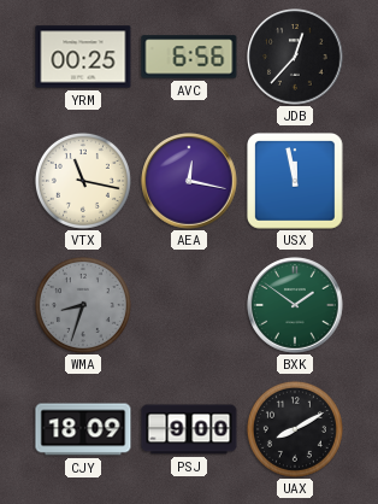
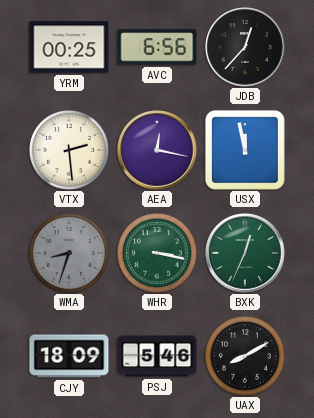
VTX: 11:17 -> 2:29
WHR: none -> 3:17
BXK: 1:51 -> 12:34
PSJ: 9:00 -> 5:46
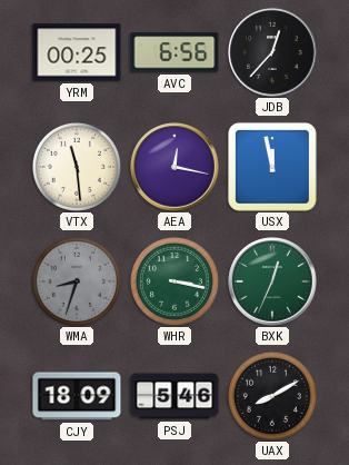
VTX: 2:29 -> 11:29
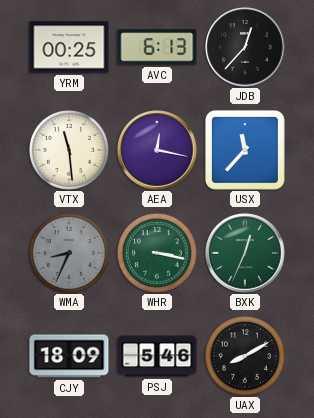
AVC: 6:56 -> 6:13
USX: 11:58 -> 11:37
WMA: 8:33 -> 8:34
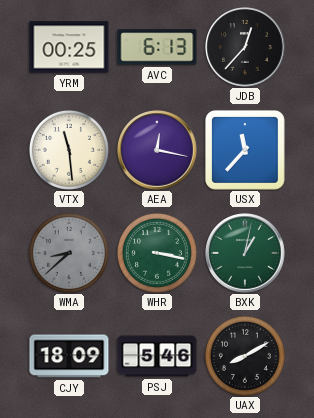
WMA: 8:34 -> 8:38
BXK: 12:34 -> 1:02
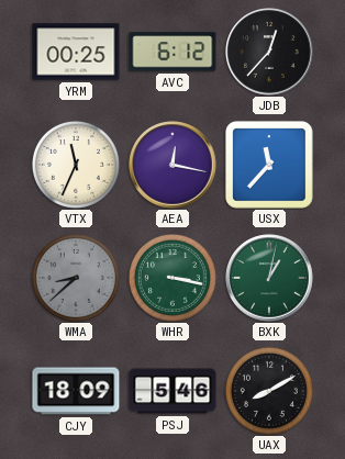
AVC: 6:13 -> 6:12
VTX: 11:29 -> 11:34
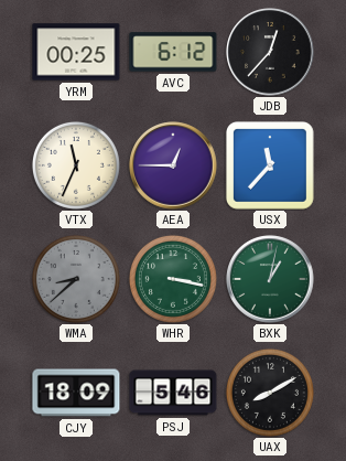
AEA: 12:17 -> 12:45
